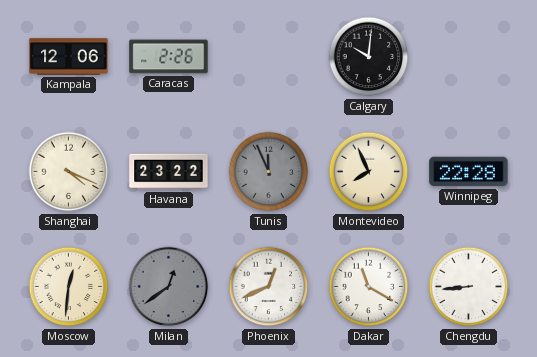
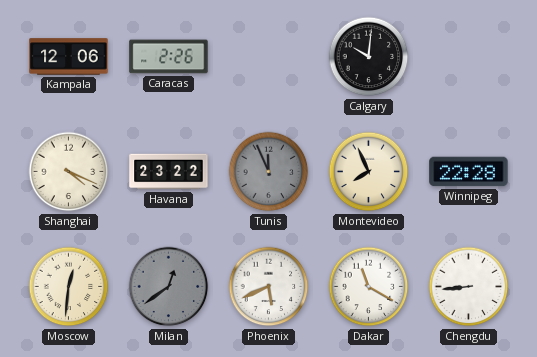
Phoenix: 12:41 -> 5:41
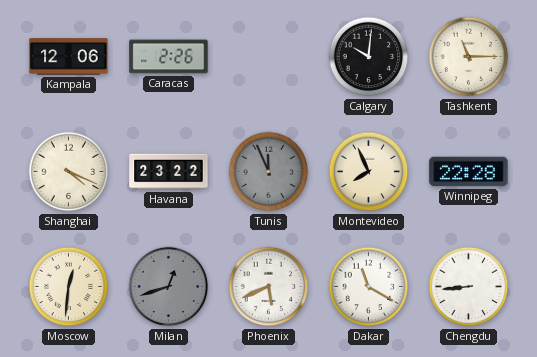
Tashkent: none -> 11:15
Milan: 12:39 -> 12:42
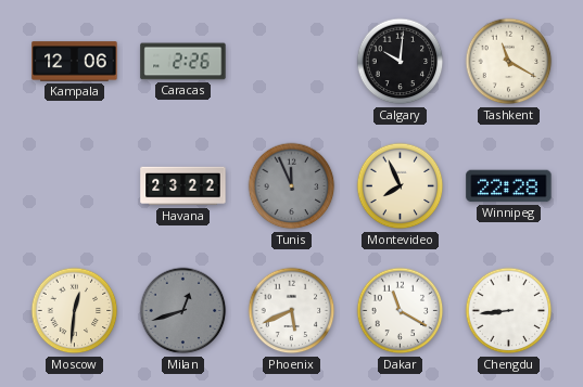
Tashkent: 11:15 -> 11:20
Shanghai: 4:19 -> none
